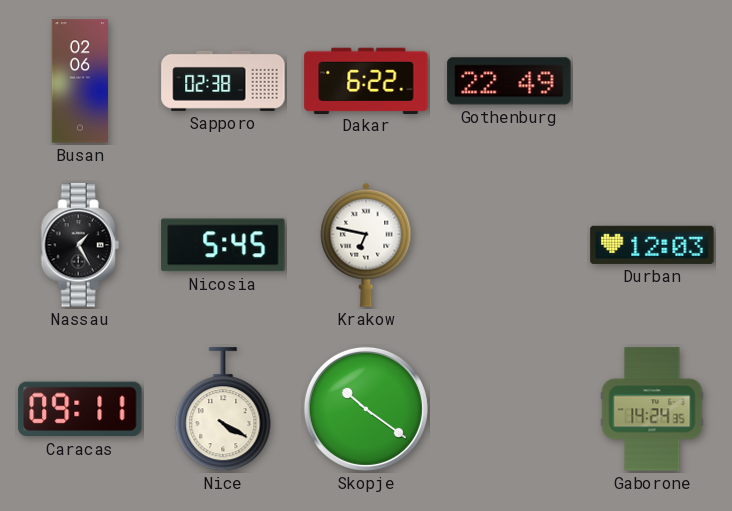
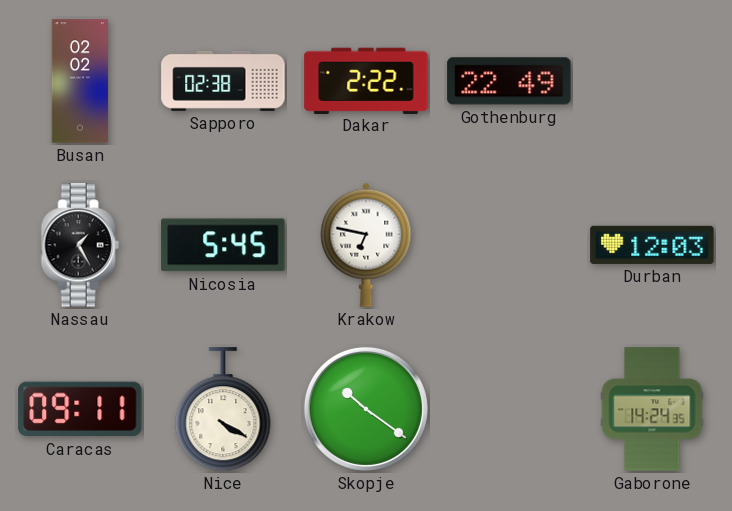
Busan: 02:06 -> 02:02
Dakar: 6:22 -> 2:22
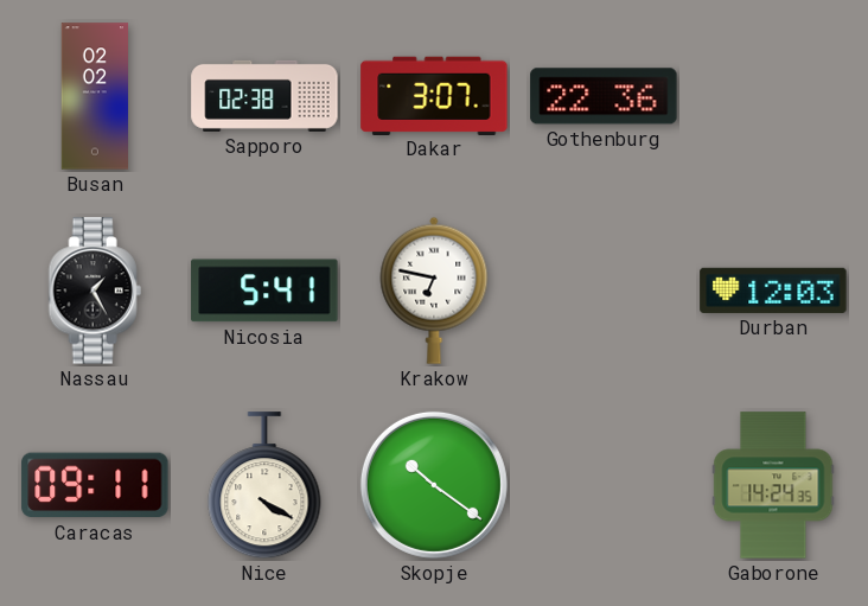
Dakar: 2:22 -> 3:07
Gothenburg: 22:49 -> 22:36
Nicosia: 5:45 -> 5:41
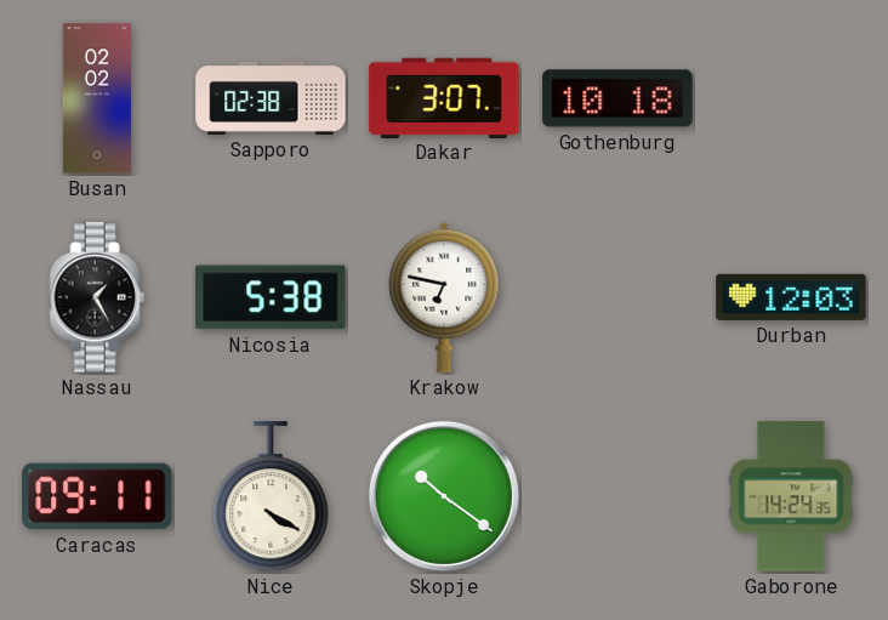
Gothenburg: 22:36 -> 10:18
Nicosia: 5:41 -> 5:38
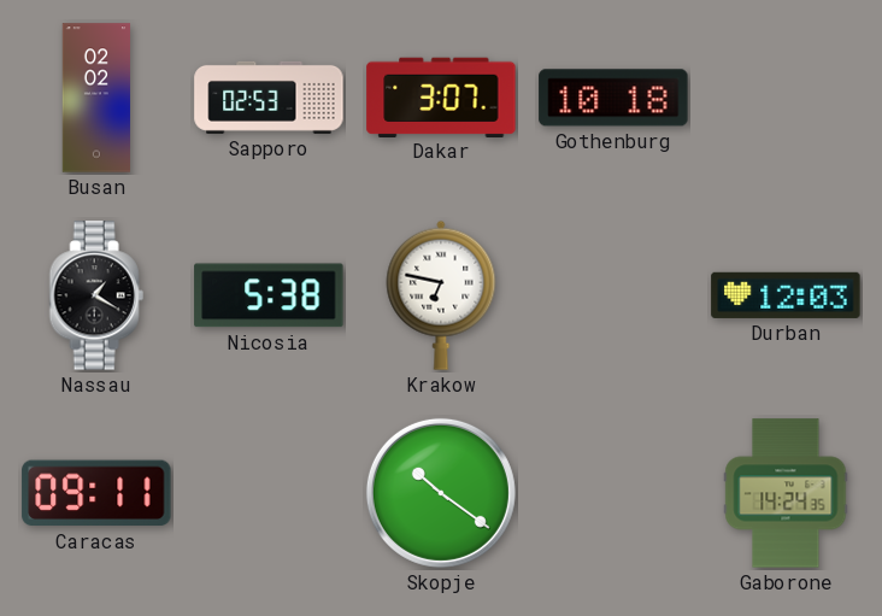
Sapporo: 02:38 -> 02:53
Nassau: 1:25 -> 1:20
Nice: 4:20 -> none
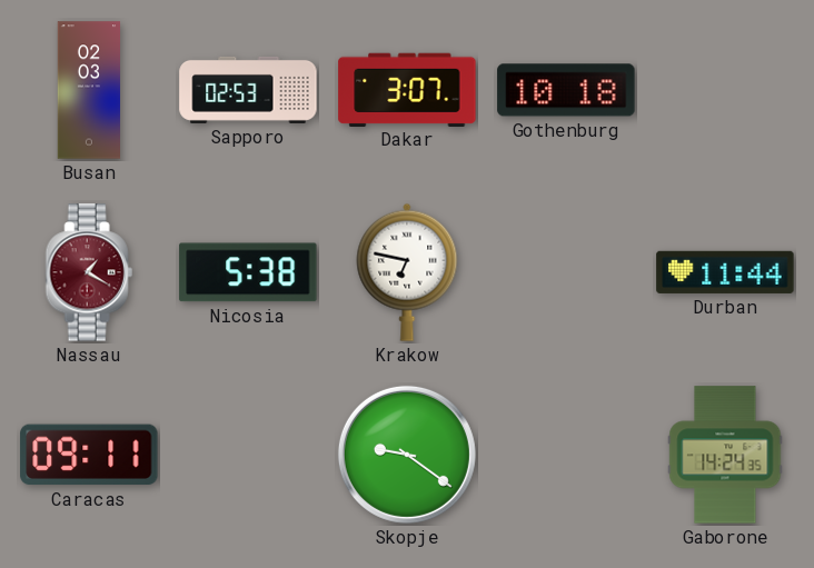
Busan: 02:02 -> 02:03
Nassau dial: black -> burgundy
Durban: 12:03 -> 11:44
Skopje: 10:21 -> 9:21
